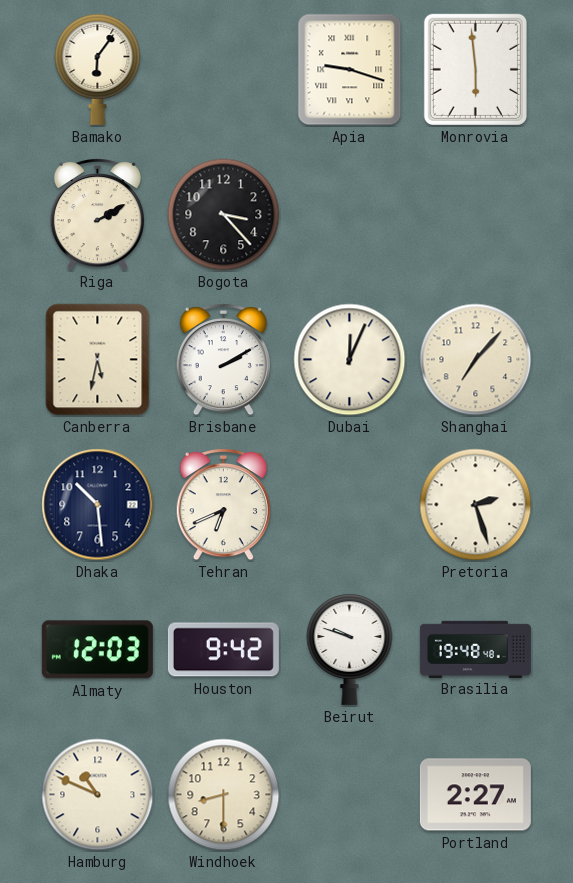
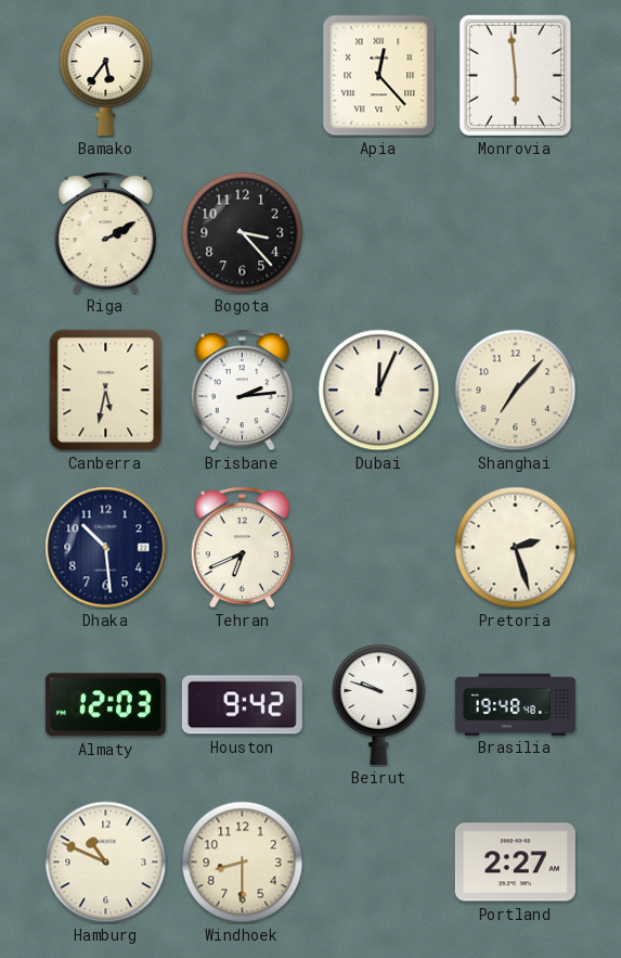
Bamako: 6:06 -> 5:36
Apia: 9:18 -> 12:23
Brisbane: 2:10 -> 2:14
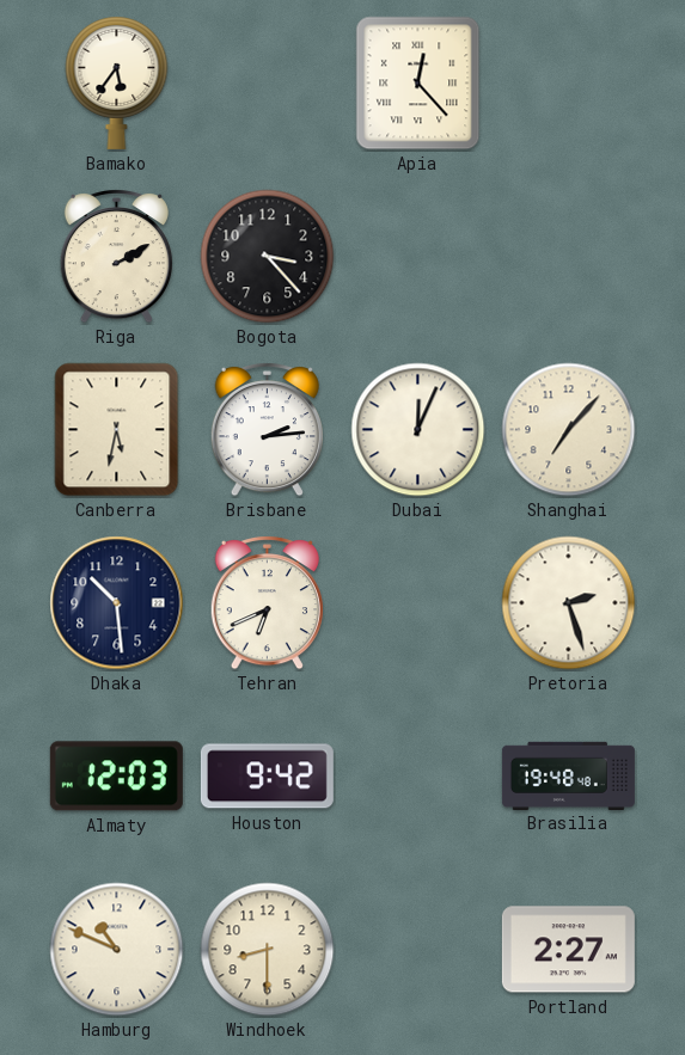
Monrovia: 5:59 -> none
Beirut: 9:48 -> none
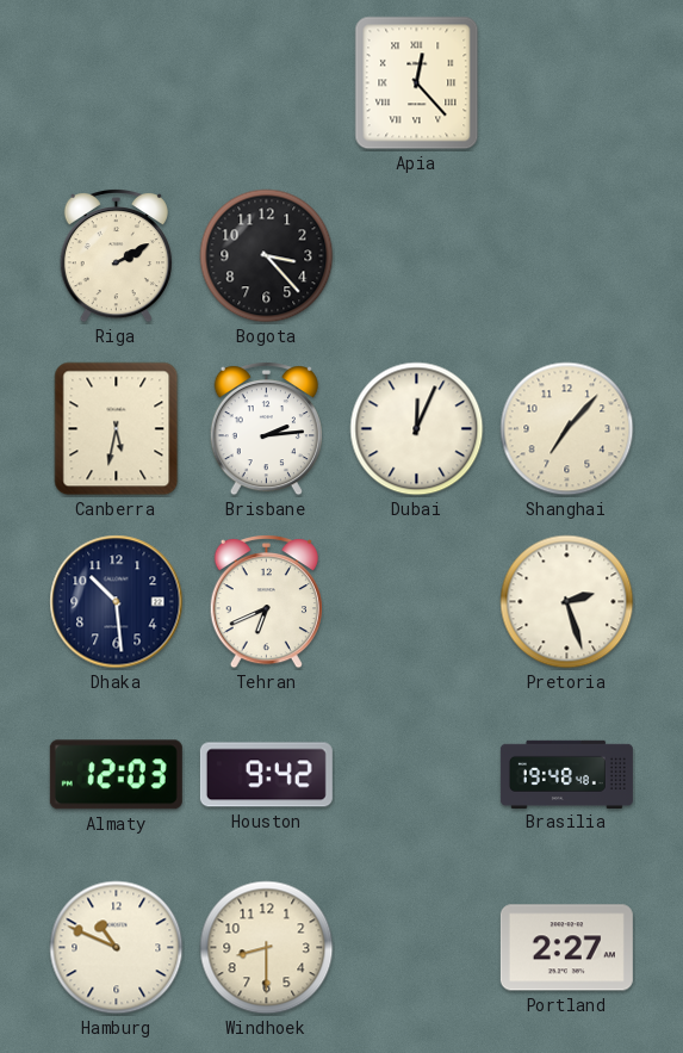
Bamako: 5:36 -> none
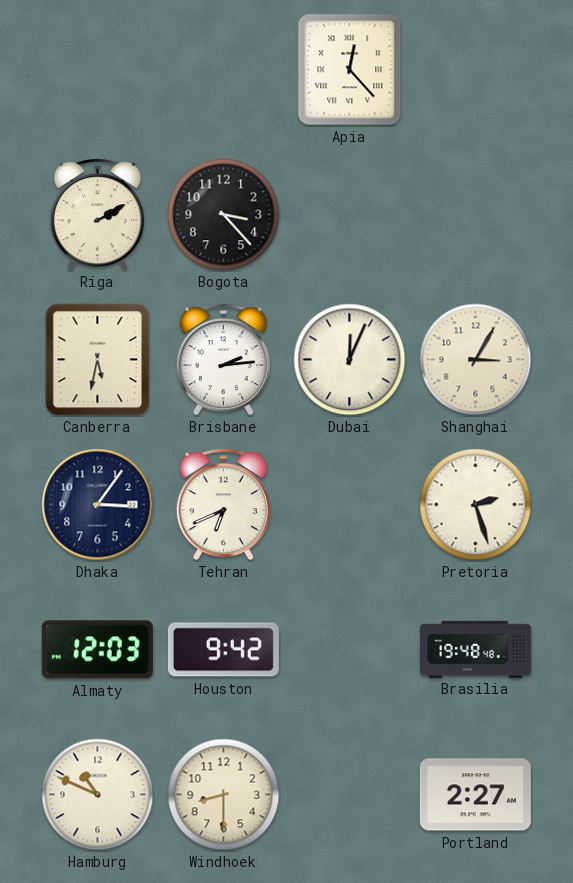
Shanghai: 7:07 -> 3:05
Dhaka: 10:29 -> 3:06
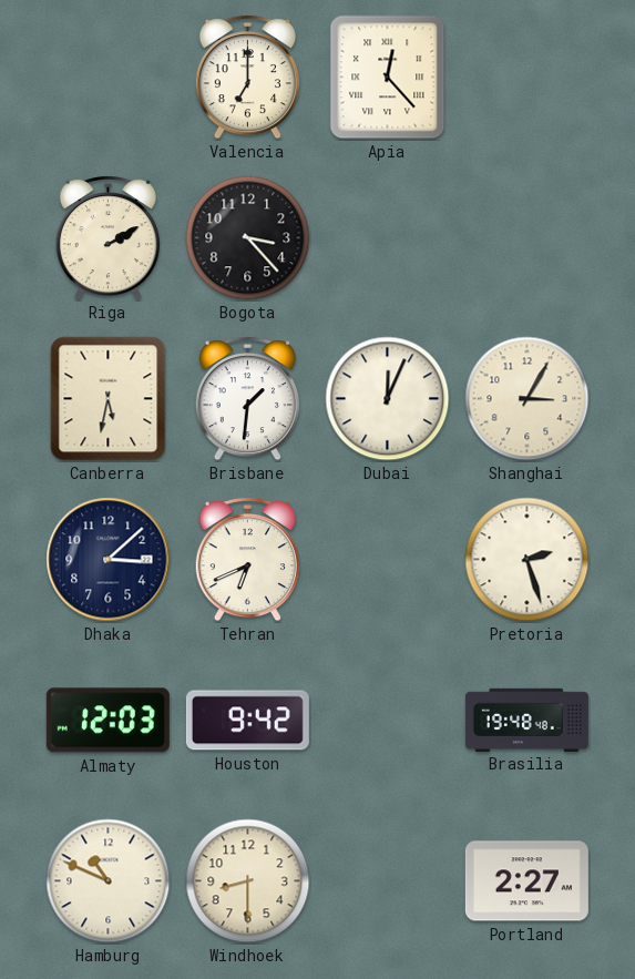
Valencia: none -> 7:00
Brisbane: 2:14 -> 1:31
Dhaka: 3:06 -> 3:08
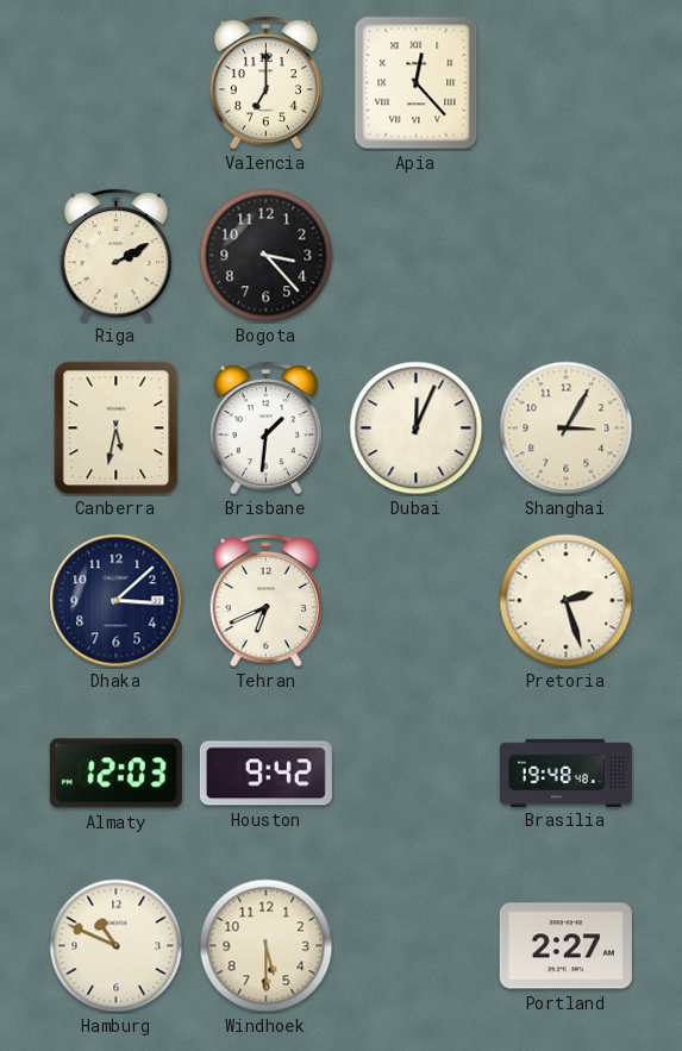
Windhoek: 8:30 -> 5:30
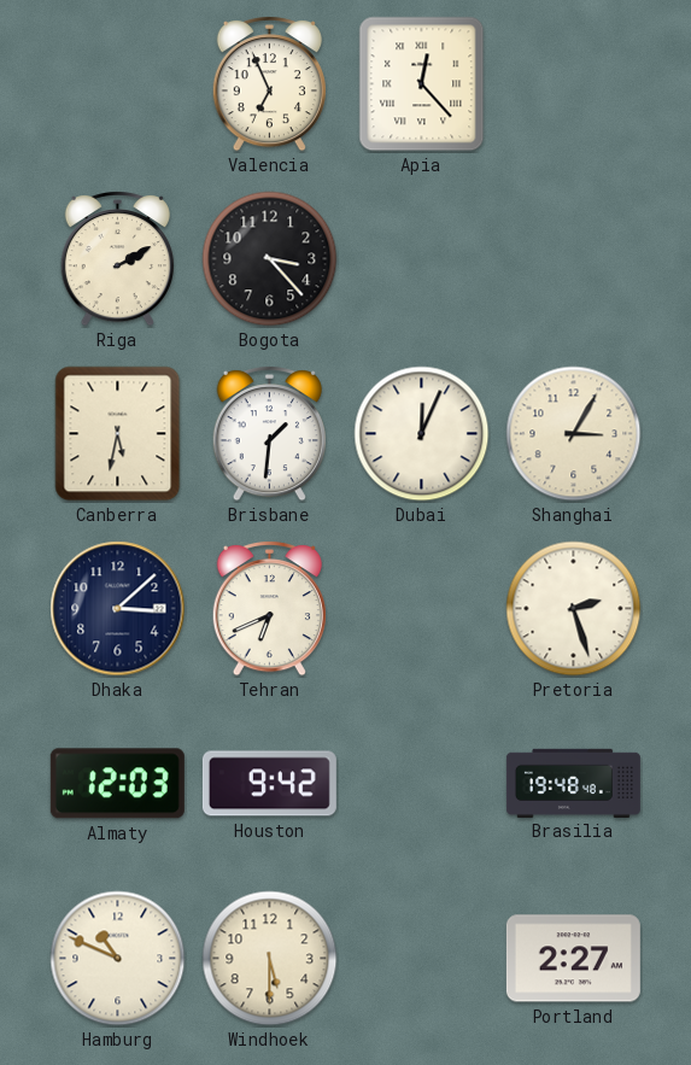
Valencia: 7:00 -> 6:56
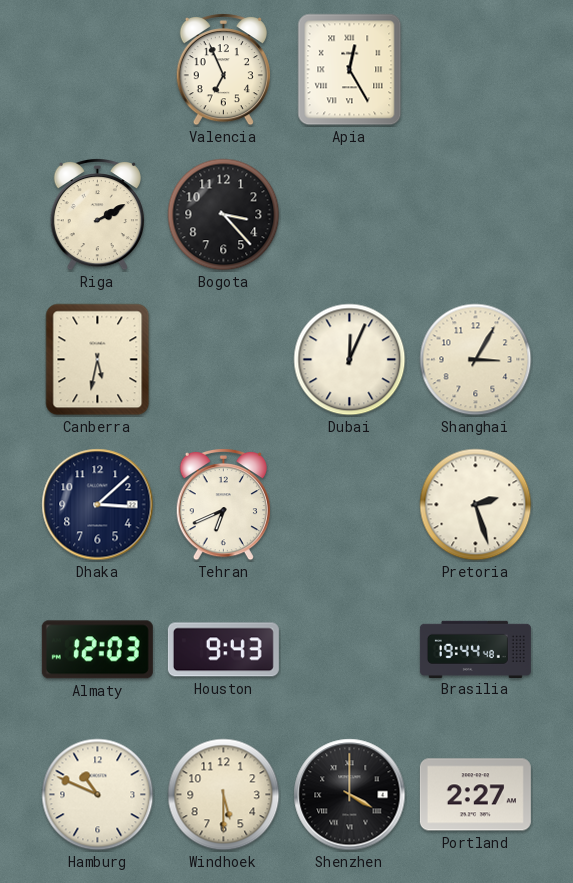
Apia: 12:23 -> 12:25
Brisbane: 1:31 -> none
Houston: 9:42 -> 9:43
Brasilia: 19:48 -> 19:44
Shenzhen: none -> 4:00
